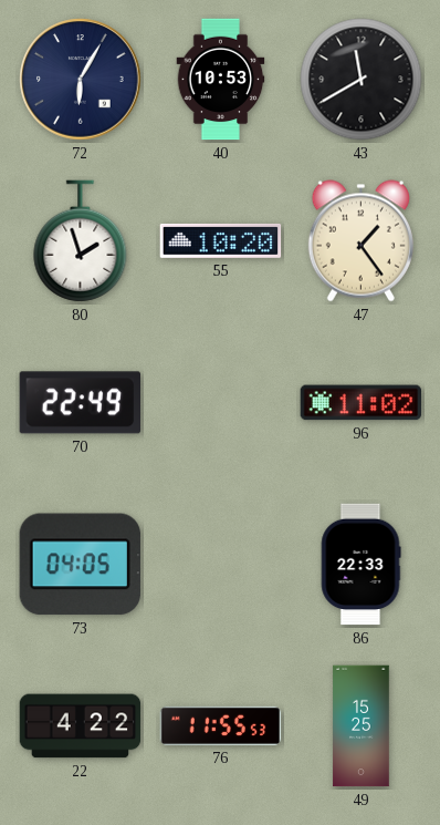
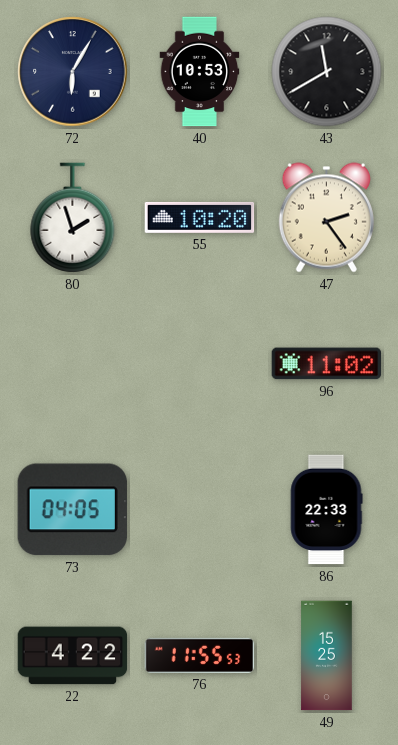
47: 1:24 -> 2:24
70: 22:49 -> none
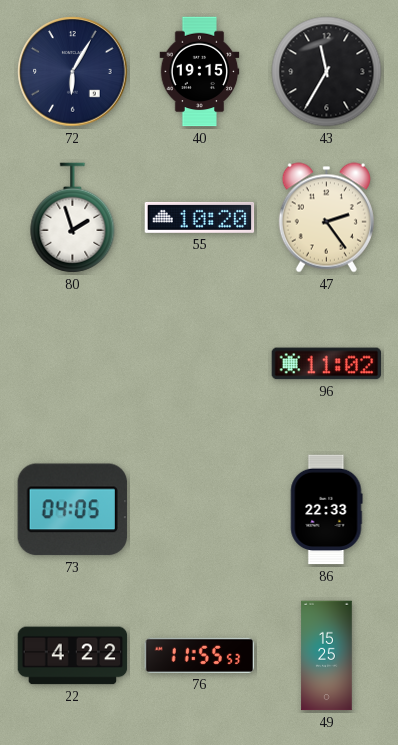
40: 10:53 -> 19:15
43: 11:40 -> 11:35
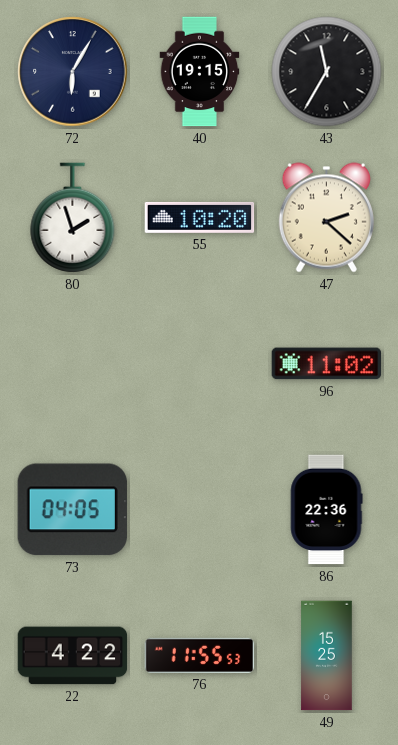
47: 2:24 -> 2:22
86: 22:33 -> 22:36
